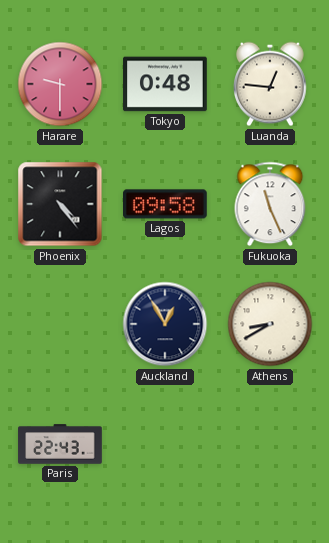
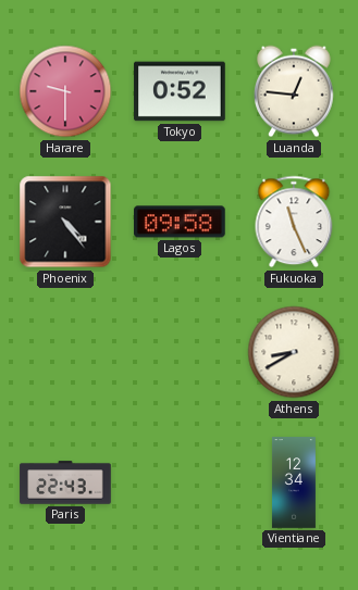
Tokyo: 0:48 -> 0:52
Auckland: 12:55 -> none
Vientiane: none -> 12:34
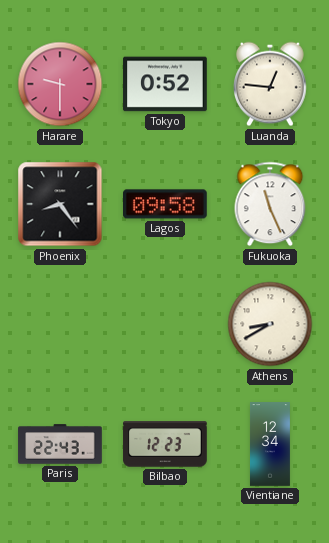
Phoenix: 4:24 -> 8:24
Bilbao: none -> 12:23
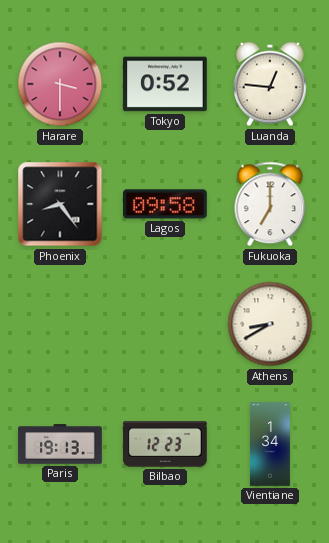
Harare: 9:30 -> 3:30
Fukuoka: 11:26 -> 7:00
Paris: 22:43 -> 19:13
Vientiane: 12:34 -> 1:34
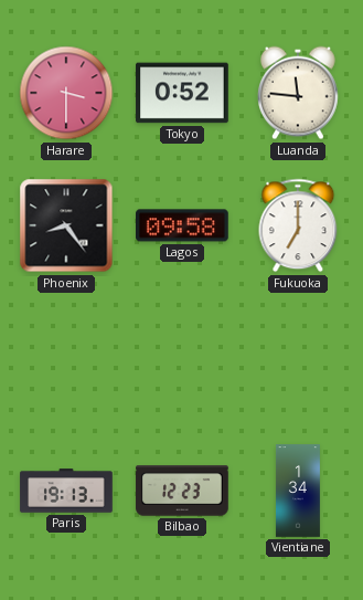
Luanda: 12:46 -> 11:46
Athens: 8:40 -> none
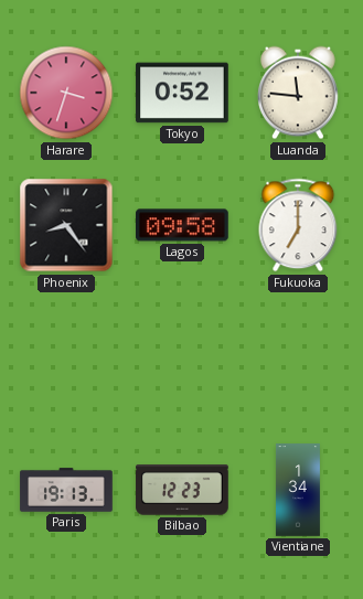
Harare: 3:30 -> 3:33
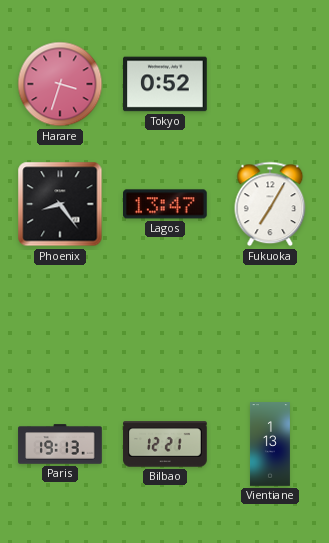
Luanda: 11:46 -> none
Lagos: 09:58 -> 13:47
Fukuoka: 7:00 -> 7:05
Bilbao: 12:23 -> 12:21
Vientiane: 1:34 -> 1:13
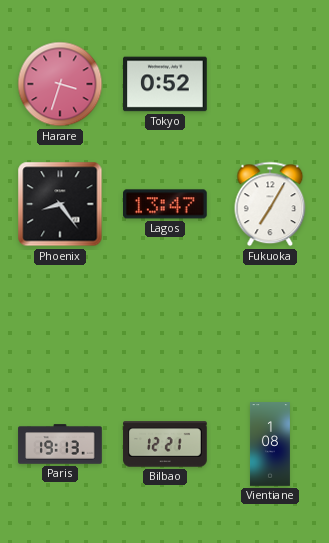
Vientiane: 1:13 -> 1:08
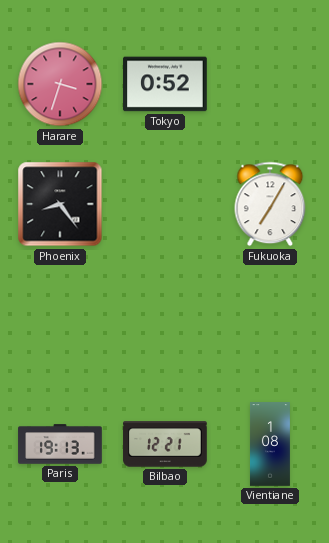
Lagos: 13:47 -> none
